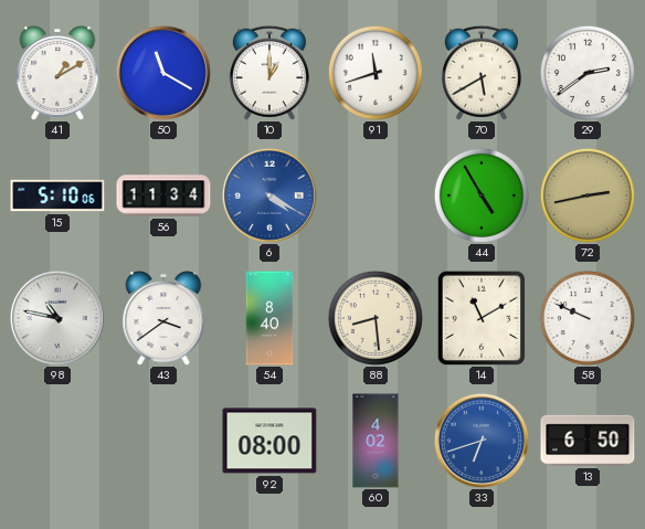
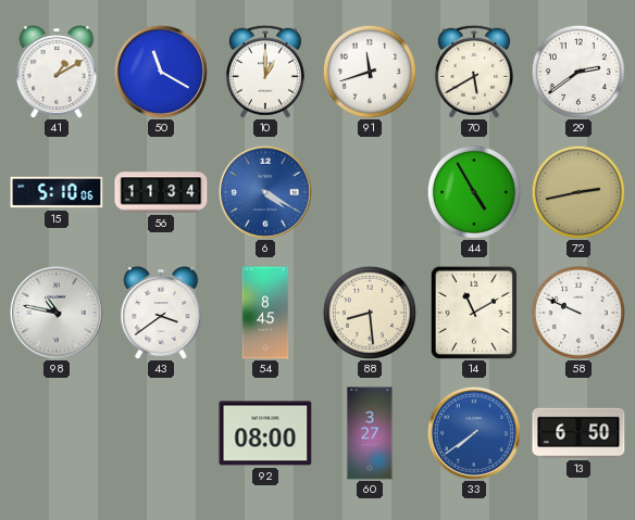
54: 8:40 -> 8:45
60: 4:02 -> 3:27
33: 6:42 -> 7:39
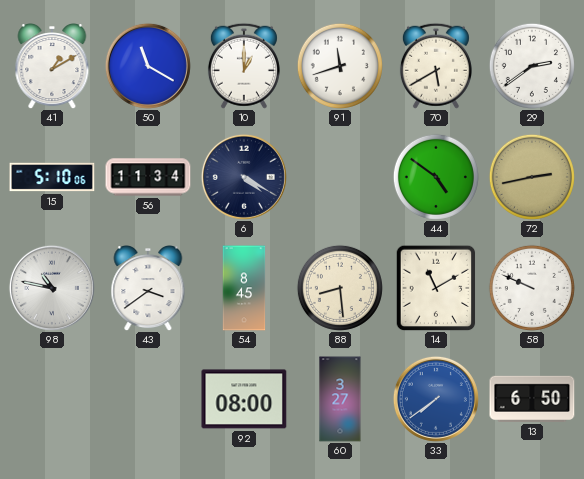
6 dial: blue -> navy
44: 4:55 -> 4:51
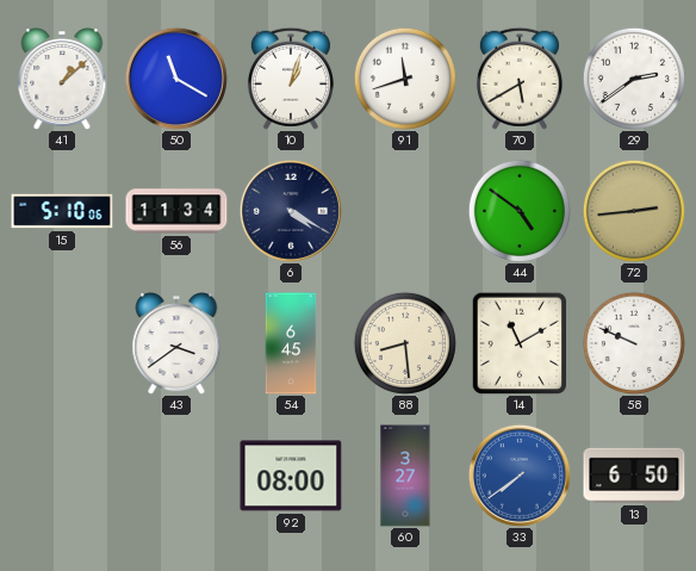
41: 1:10 -> 1:08
10: 1:00 -> 1:03
72: 2:43 -> 2:44
98: 10:47 -> none
54: 8:45 -> 6:45
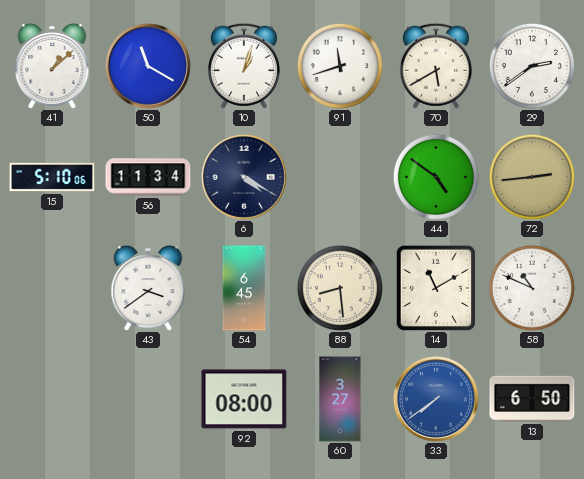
58: 9:49 -> 10:49
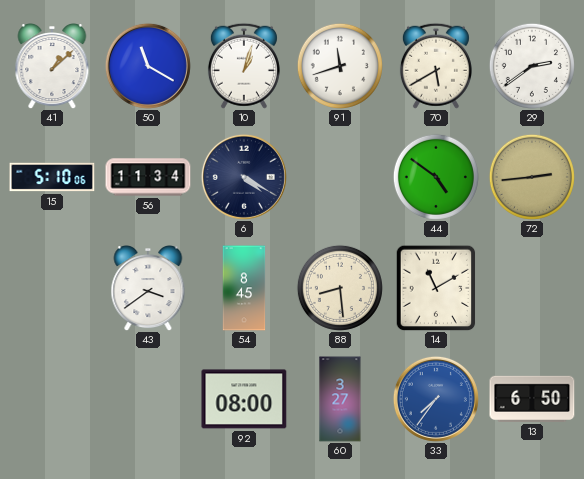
54: 6:45 -> 8:45
58: 10:49 -> none
33: 7:39 -> 7:36
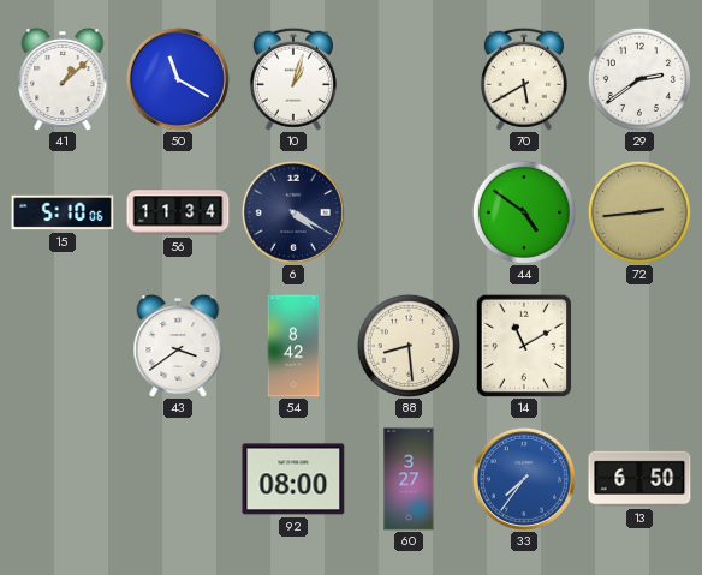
91: 11:42 -> none
54: 8:45 -> 8:42
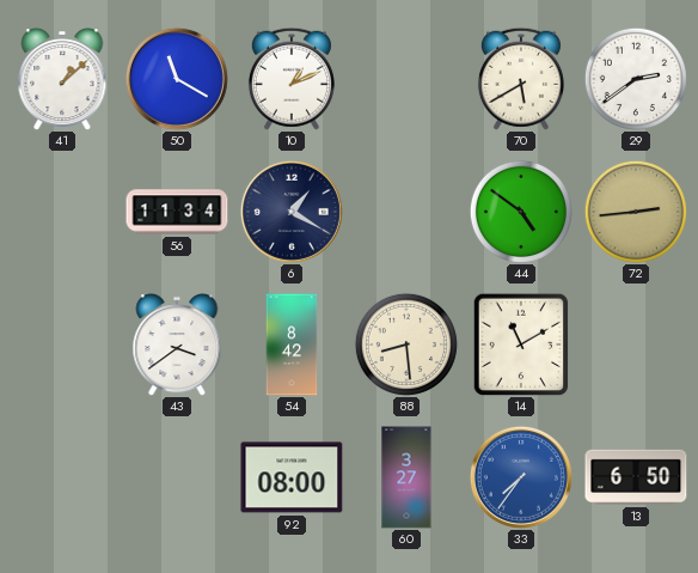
10: 1:03 -> 1:11
15: 5:10 -> none
6: 4:20 -> 1:20
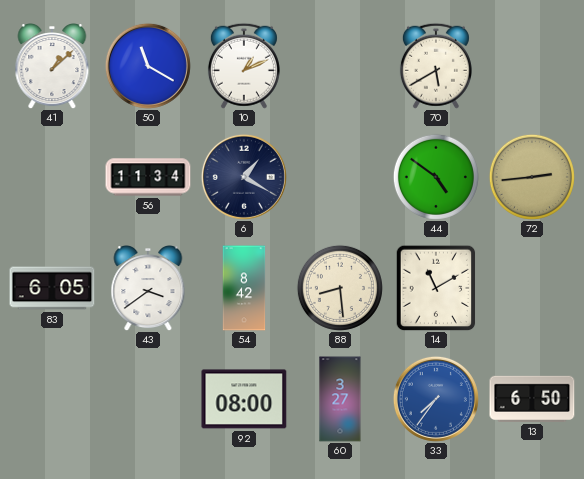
29: 2:39 -> none
83: none -> 6:05
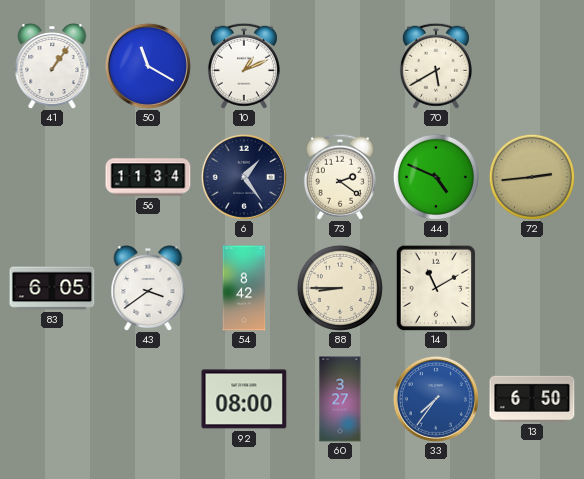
41: 1:08 -> 1:06
6: 1:20 -> 1:24
73: none -> 2:21
44: 4:51 -> 4:49
88: 8:29 -> 8:45
